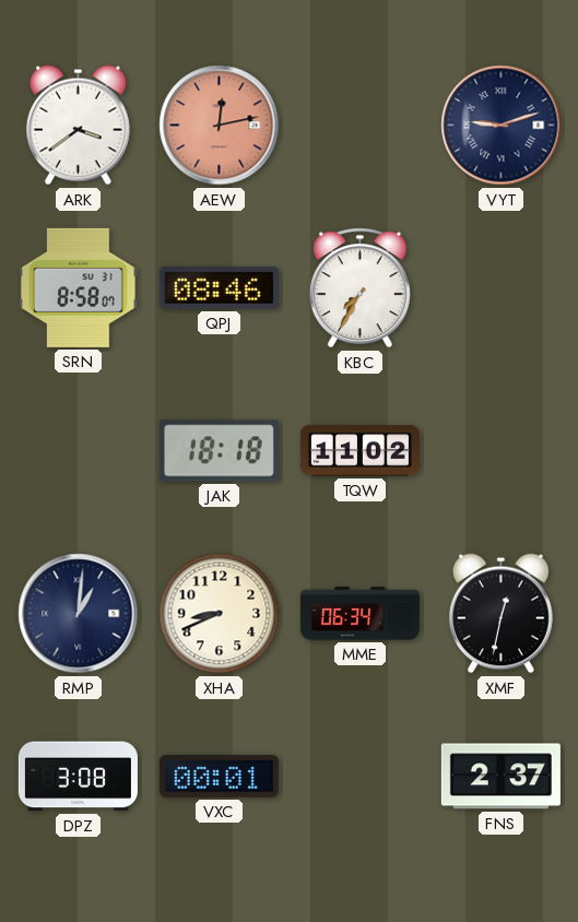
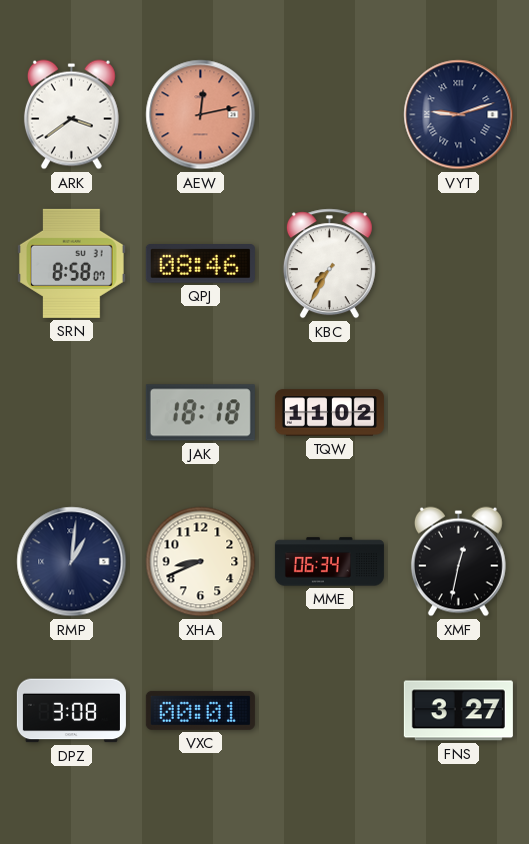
FNS: 2:37 -> 3:27
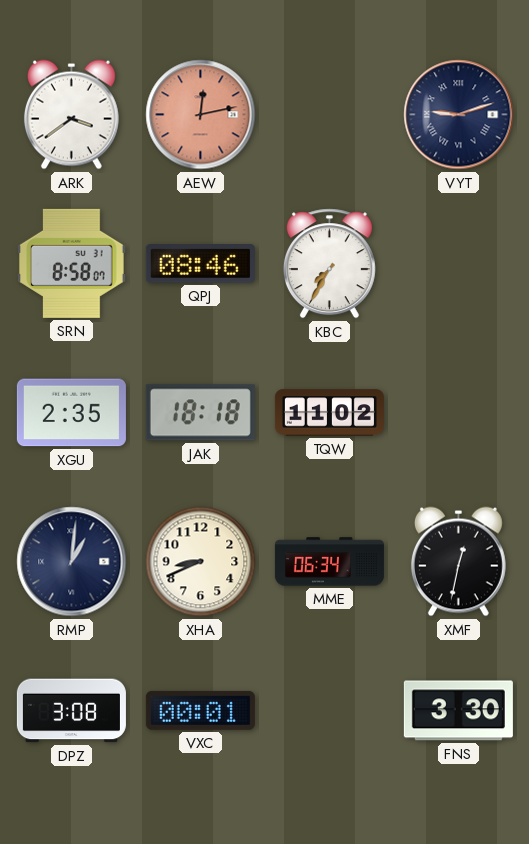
XGU: none -> 2:35
FNS: 3:27 -> 3:30
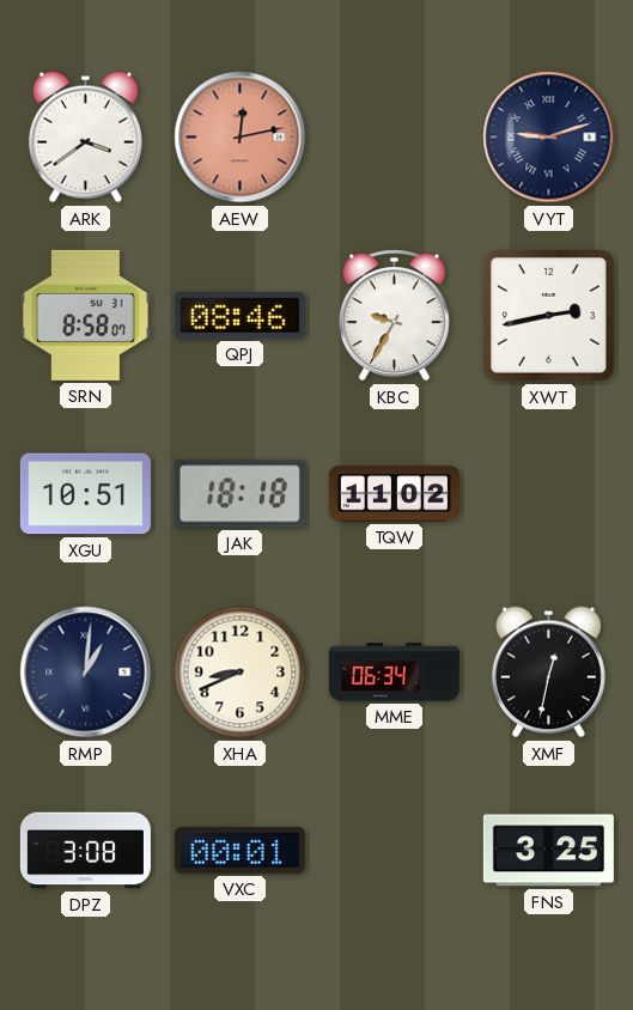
KBC: 7:35 -> 9:35
XWT: none -> 2:43
XGU: 2:35 -> 10:51
FNS: 3:30 -> 3:25
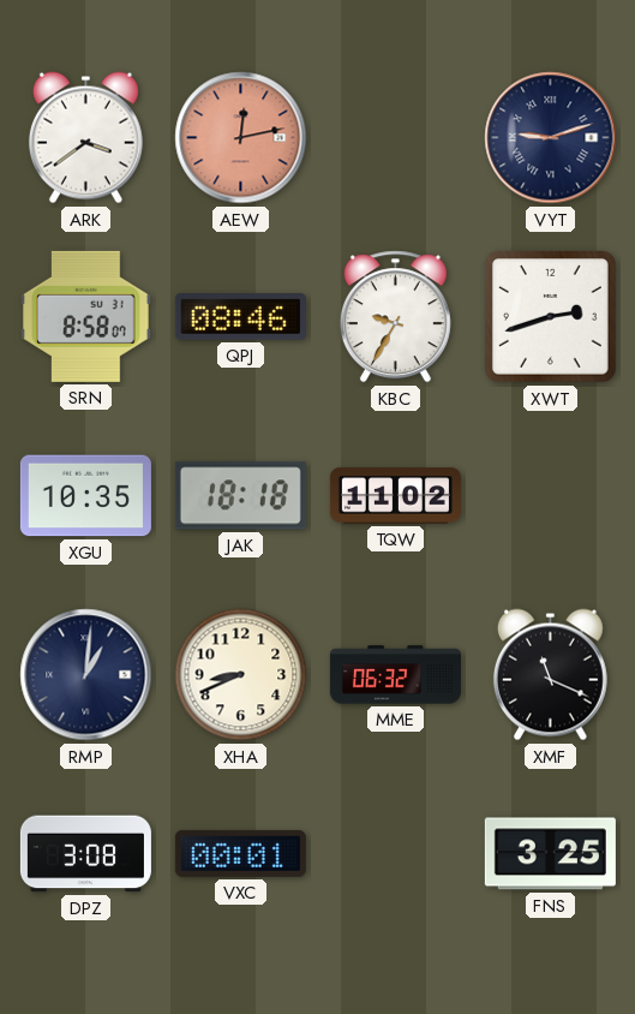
XWT: 2:43 -> 2:42
XGU: 10:51 -> 10:35
MME: 06:34 -> 06:32
XMF: 12:32 -> 11:19
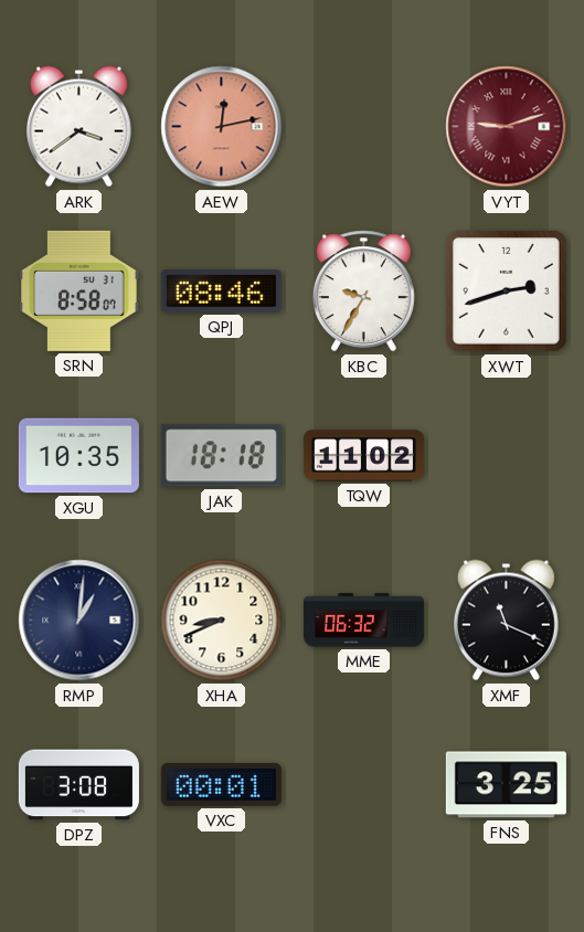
VYT dial: navy -> burgundy
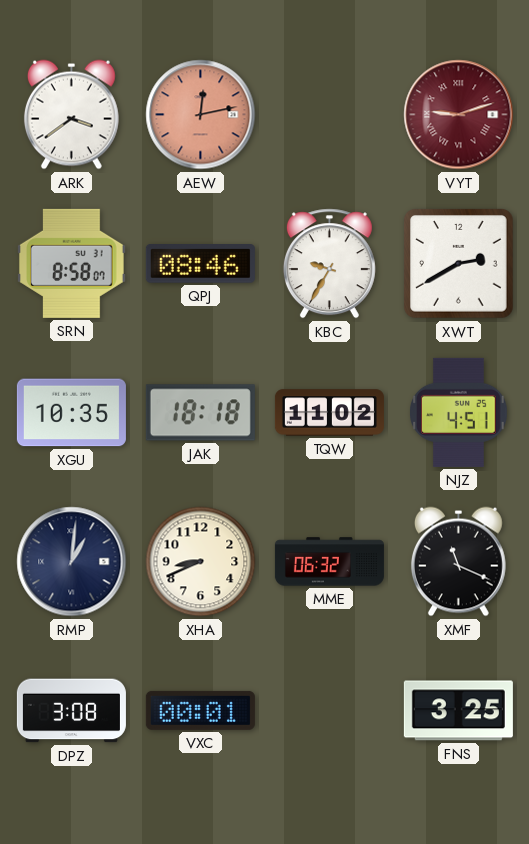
XWT: 2:42 -> 2:40
NJZ: none -> 4:51
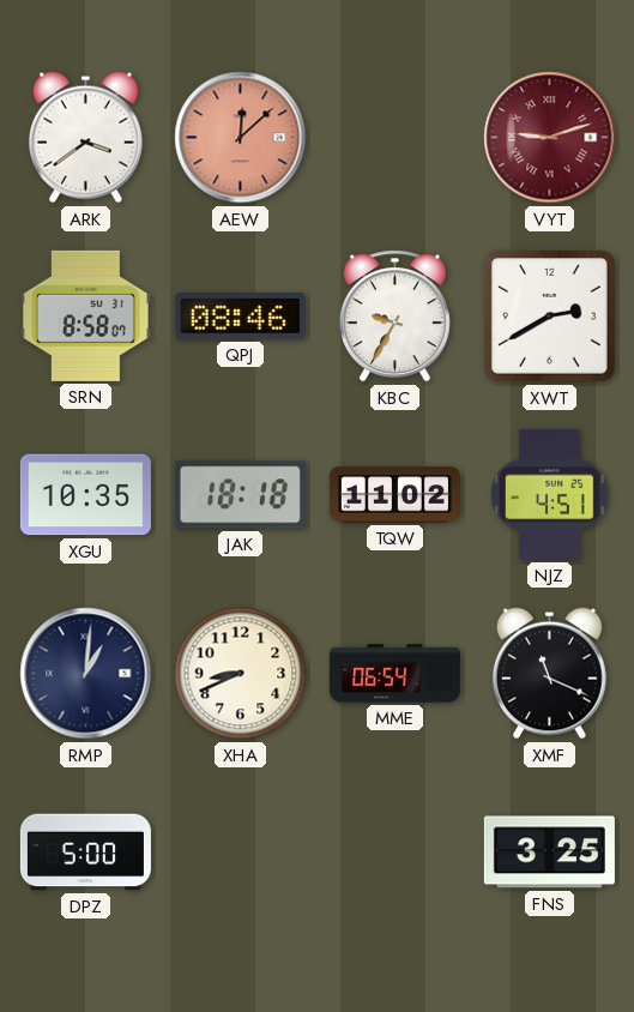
AEW: 12:13 -> 12:08
MME: 06:32 -> 06:54
DPZ: 3:08 -> 5:00
VXC: 00:01 -> none
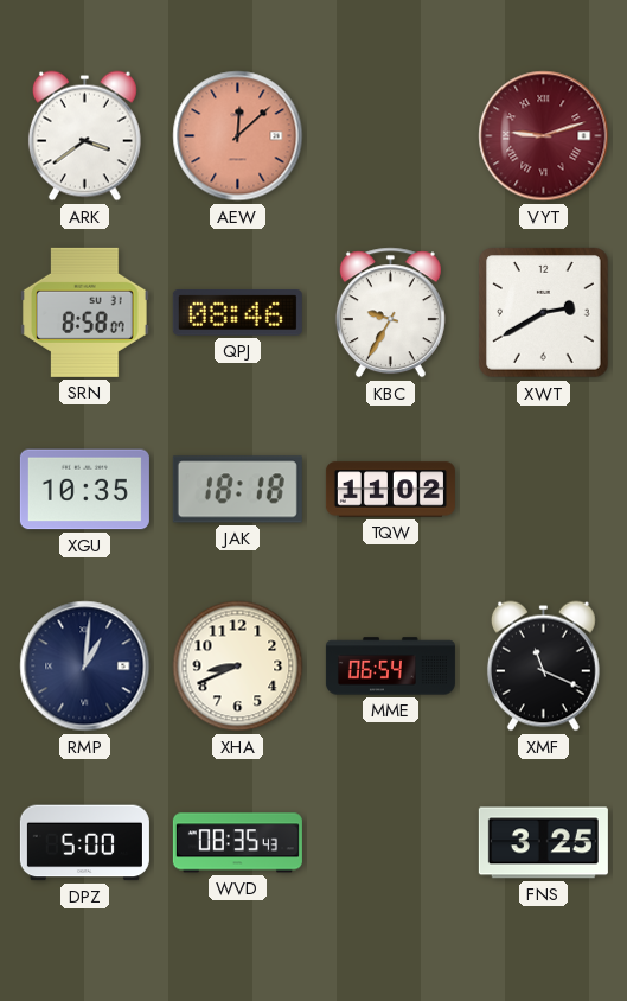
NJZ: 4:51 -> none
WVD: none -> 08:35
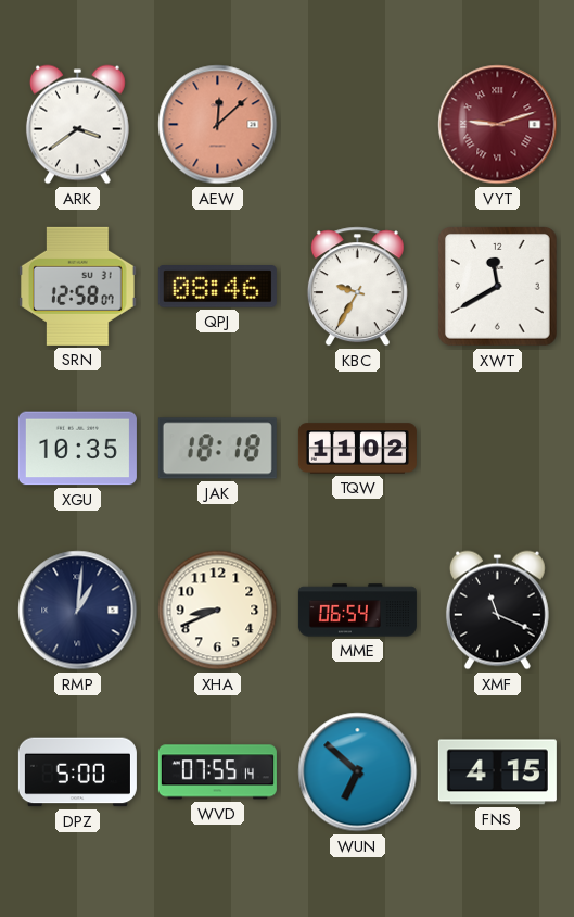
SRN: 8:58 -> 12:58
XWT: 2:40 -> 11:40
WVD: 08:35 -> 07:55
WUN: none -> 6:52
FNS: 3:25 -> 4:15
